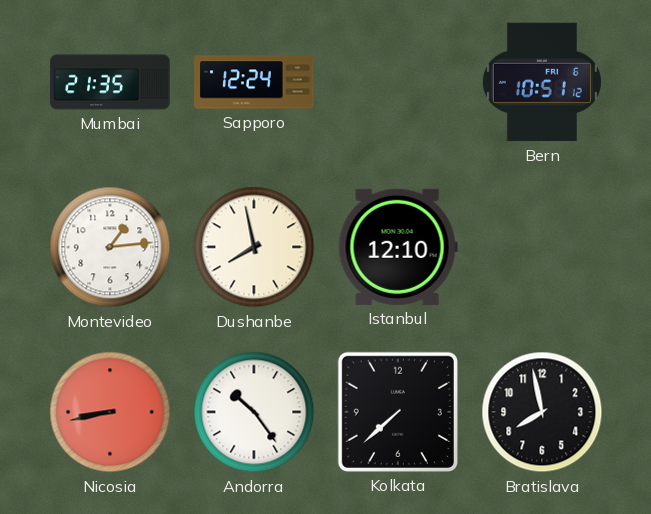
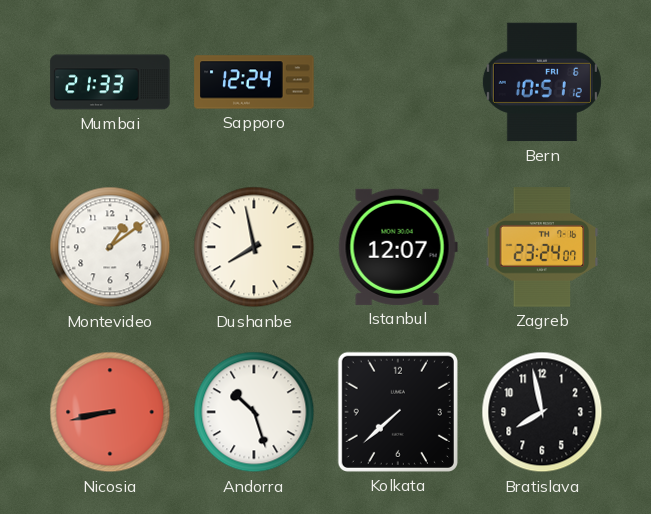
Mumbai: 21:35 -> 21:33
Montevideo: 1:14 -> 1:09
Istanbul: 12:10 -> 12:07
Zagreb: none -> 23:24
Andorra: 10:24 -> 10:27
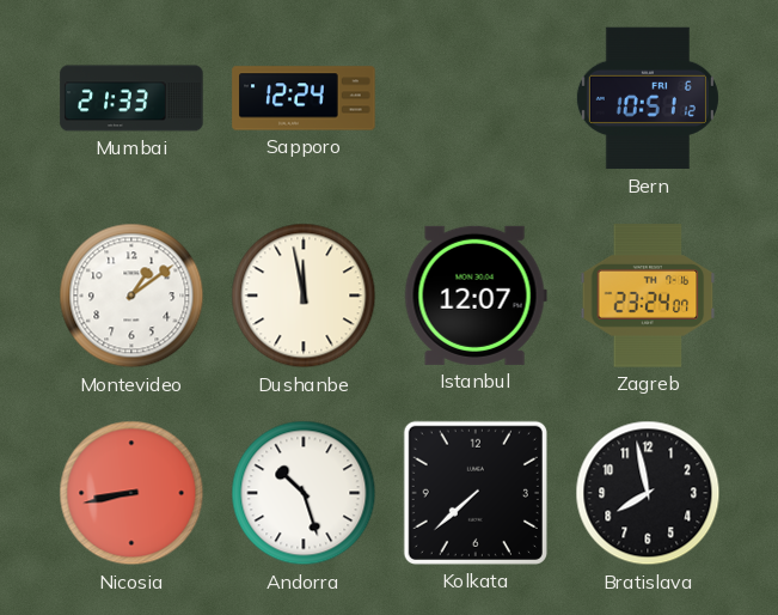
Dushanbe: 7:58 -> 11:58
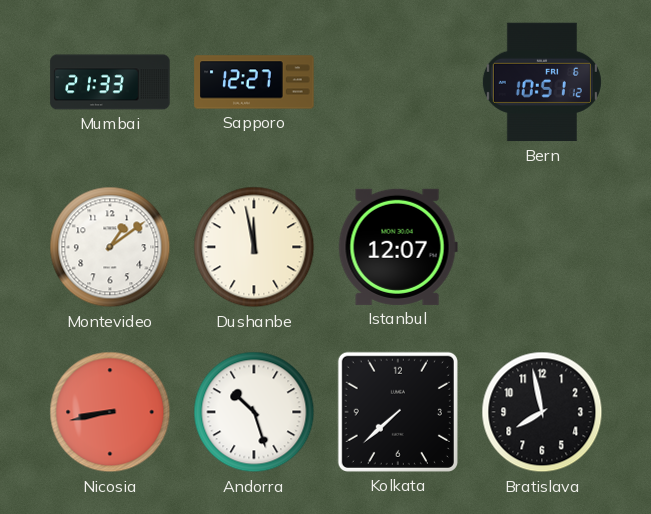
Sapporo: 12:24 -> 12:27
Zagreb: 23:24 -> none
